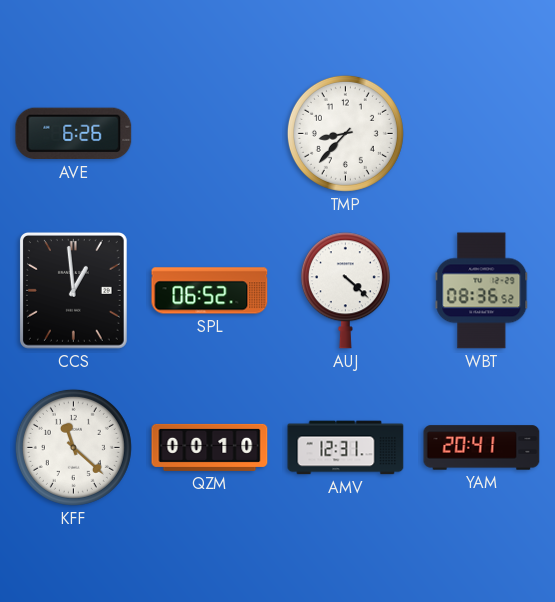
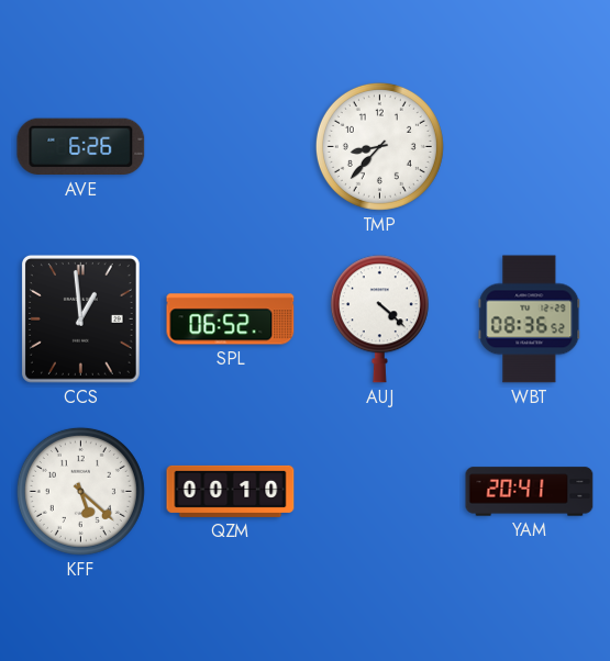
KFF: 11:22 -> 5:22
AMV: 12:31 -> none
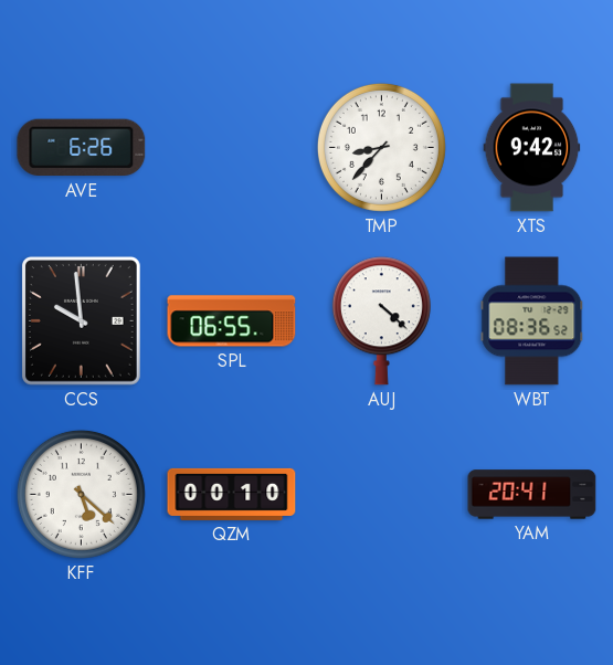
XTS: none -> 9:42
CCS: 12:59 -> 9:59
SPL: 06:52 -> 06:55
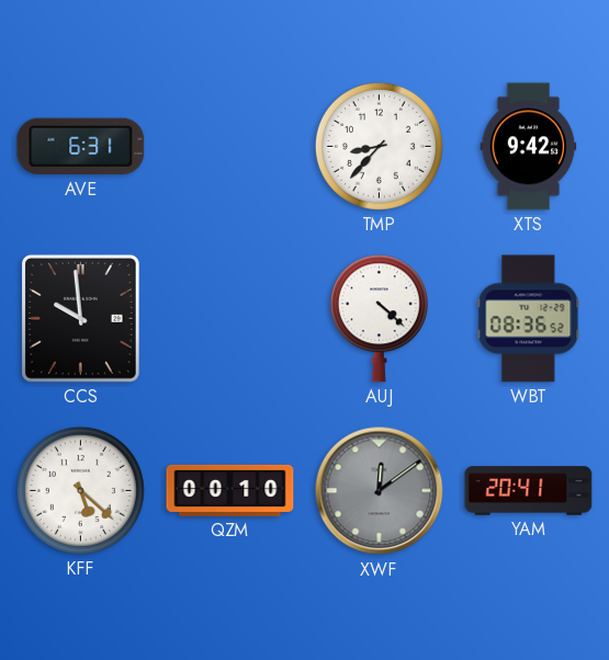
AVE: 6:26 -> 6:31
SPL: 06:55 -> none
XWF: none -> 12:09
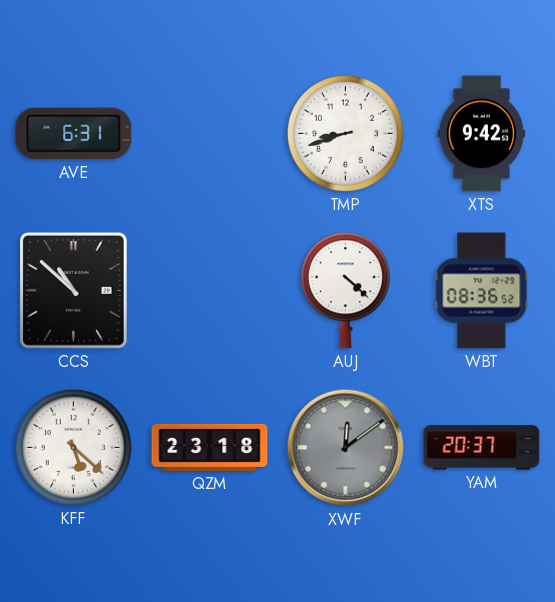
TMP: 8:37 -> 8:42
CCS: 9:59 -> 10:52
QZM: 00:10 -> 23:18
YAM: 20:41 -> 20:37
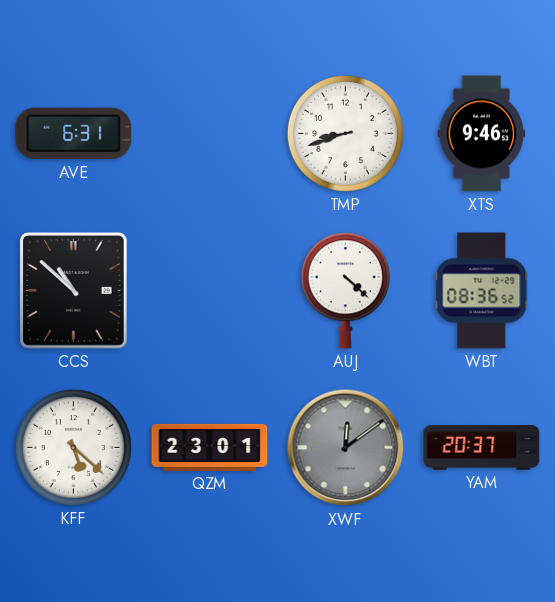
XTS: 9:42 -> 9:46
QZM: 23:18 -> 23:01
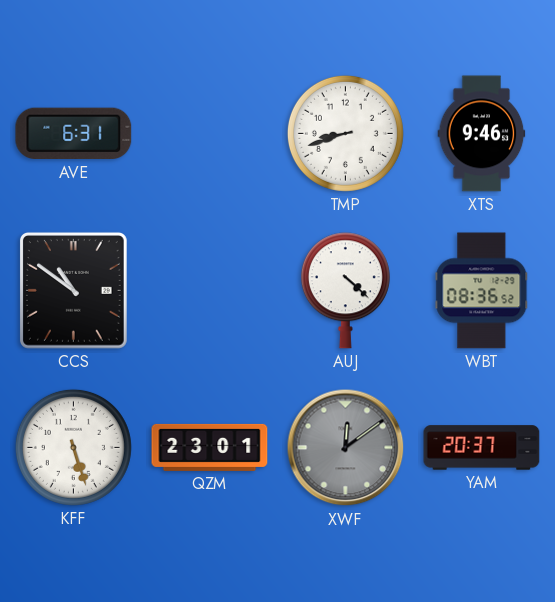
CCS: 10:52 -> 10:51
KFF: 5:22 -> 5:27
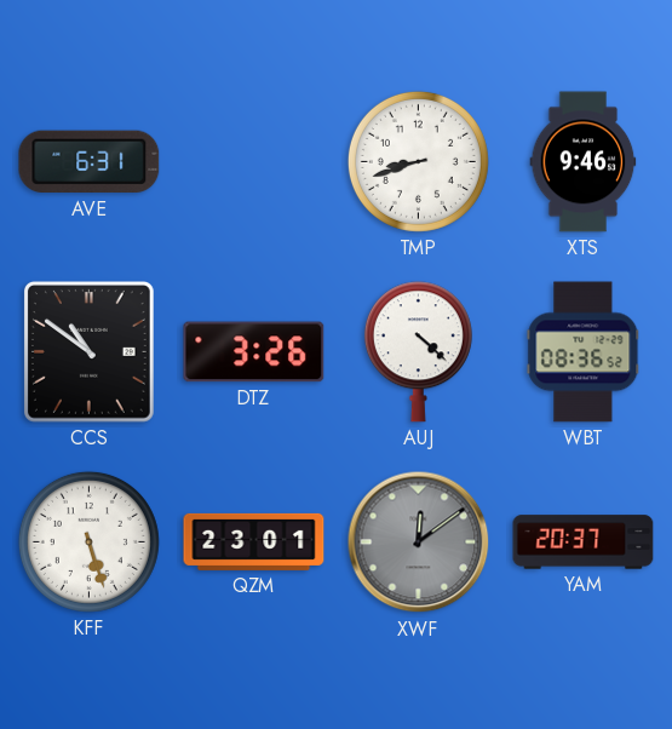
DTZ: none -> 3:26
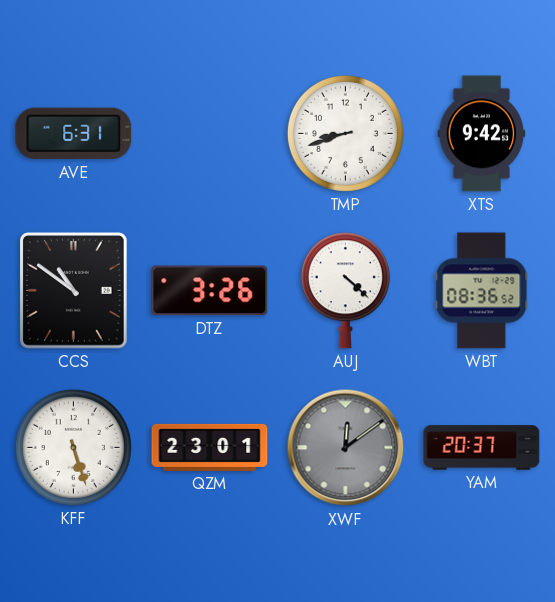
XTS: 9:46 -> 9:42
